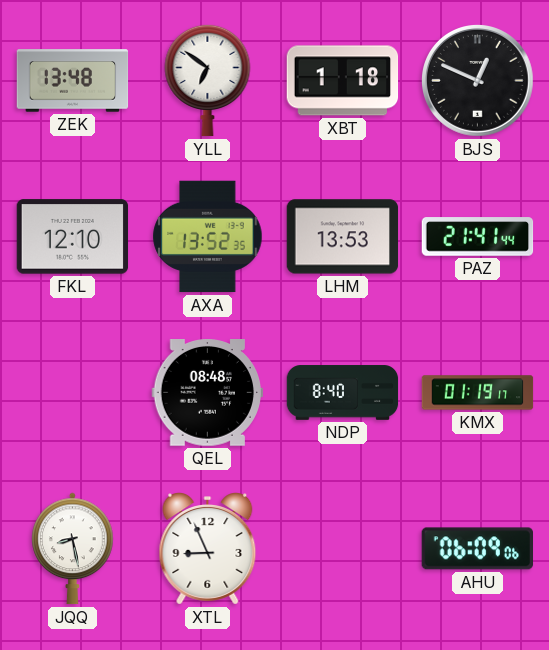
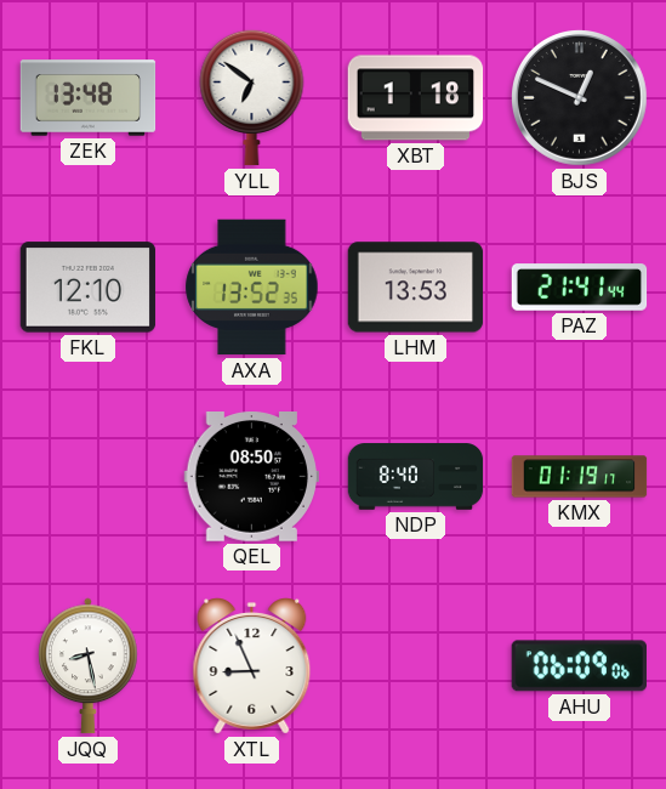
QEL: 08:48 -> 08:50
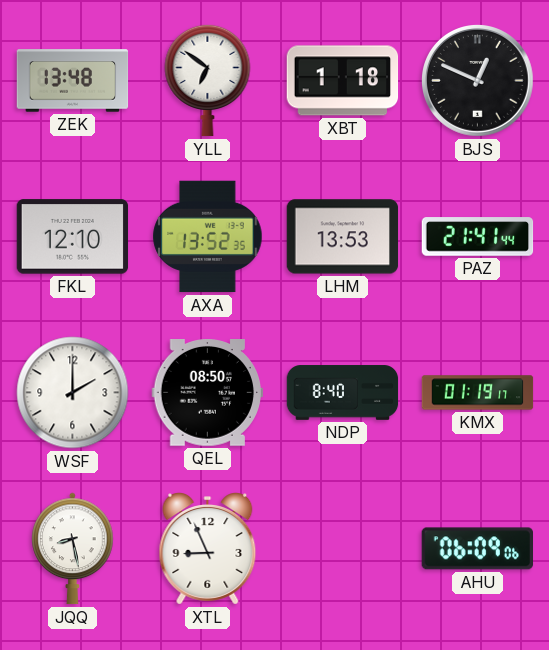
WSF: none -> 2:00
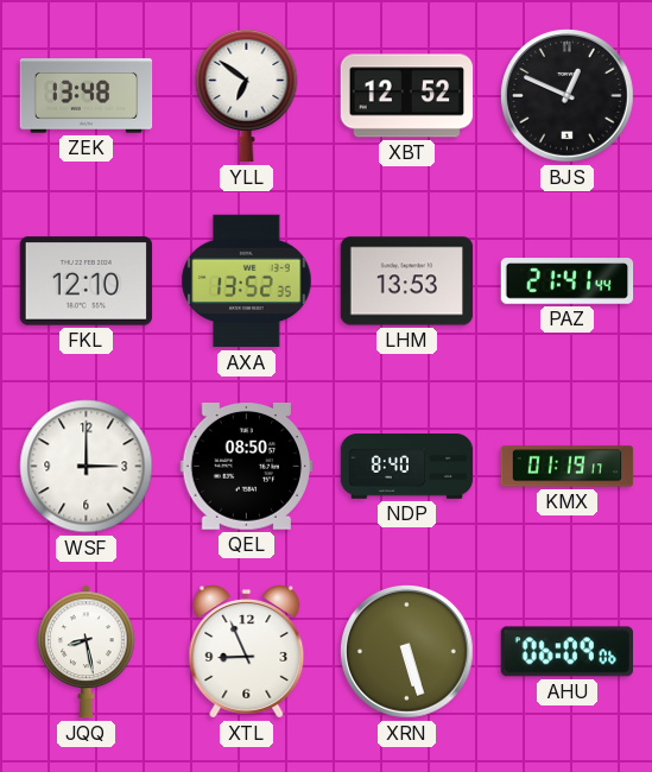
XBT: 1:18 -> 12:52
WSF: 2:00 -> 3:00
XRN: none -> 5:27
